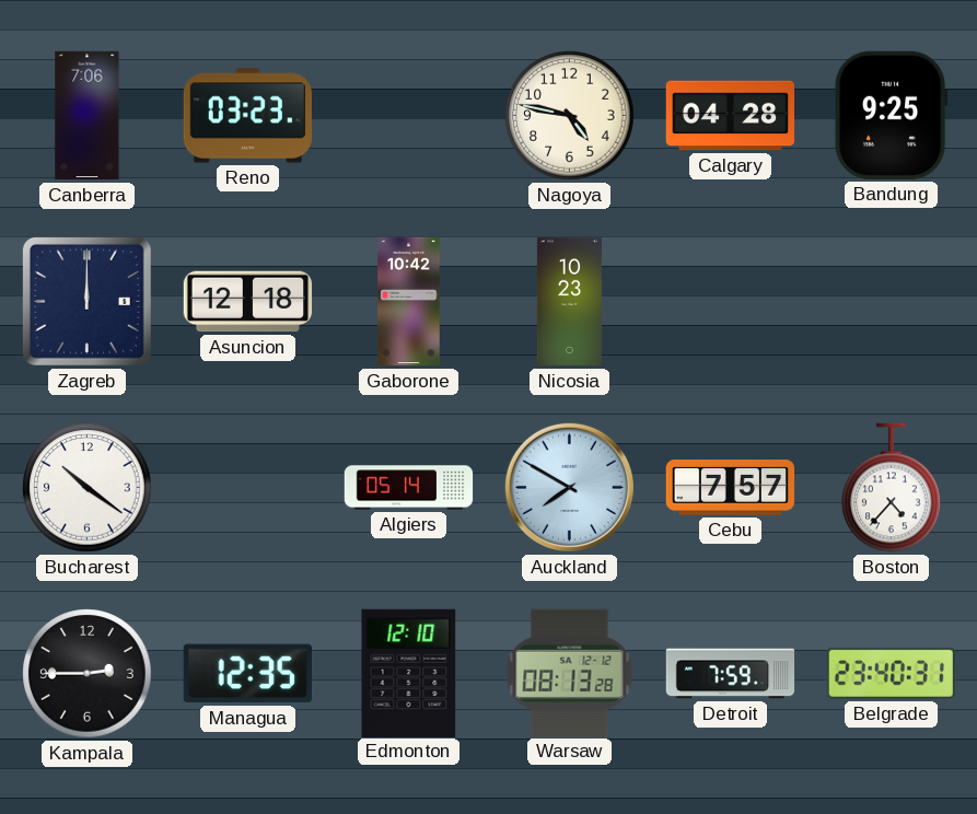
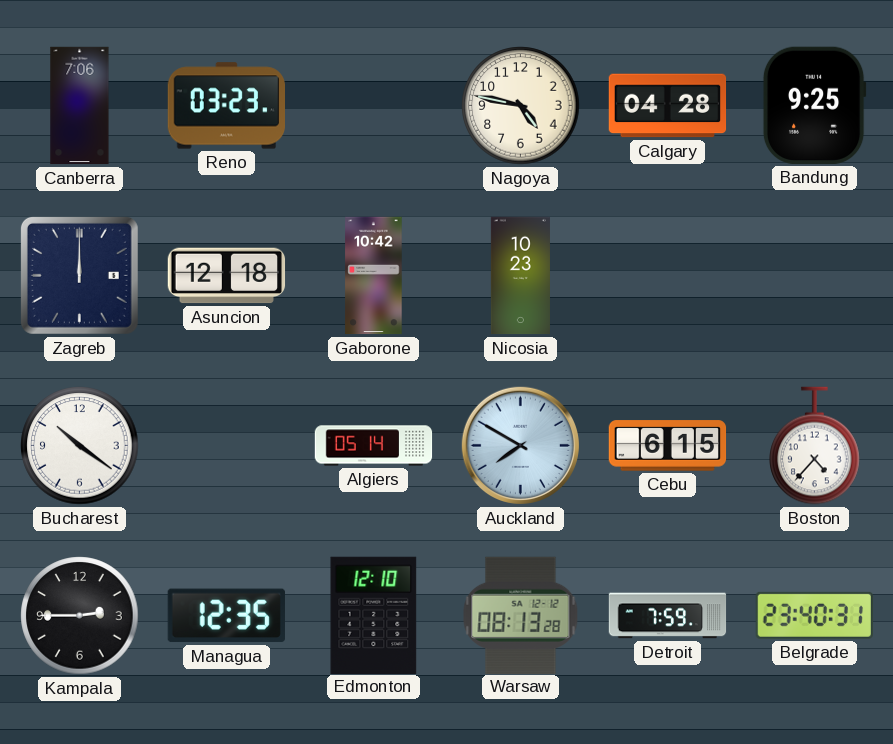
Cebu: 7:57 -> 6:15
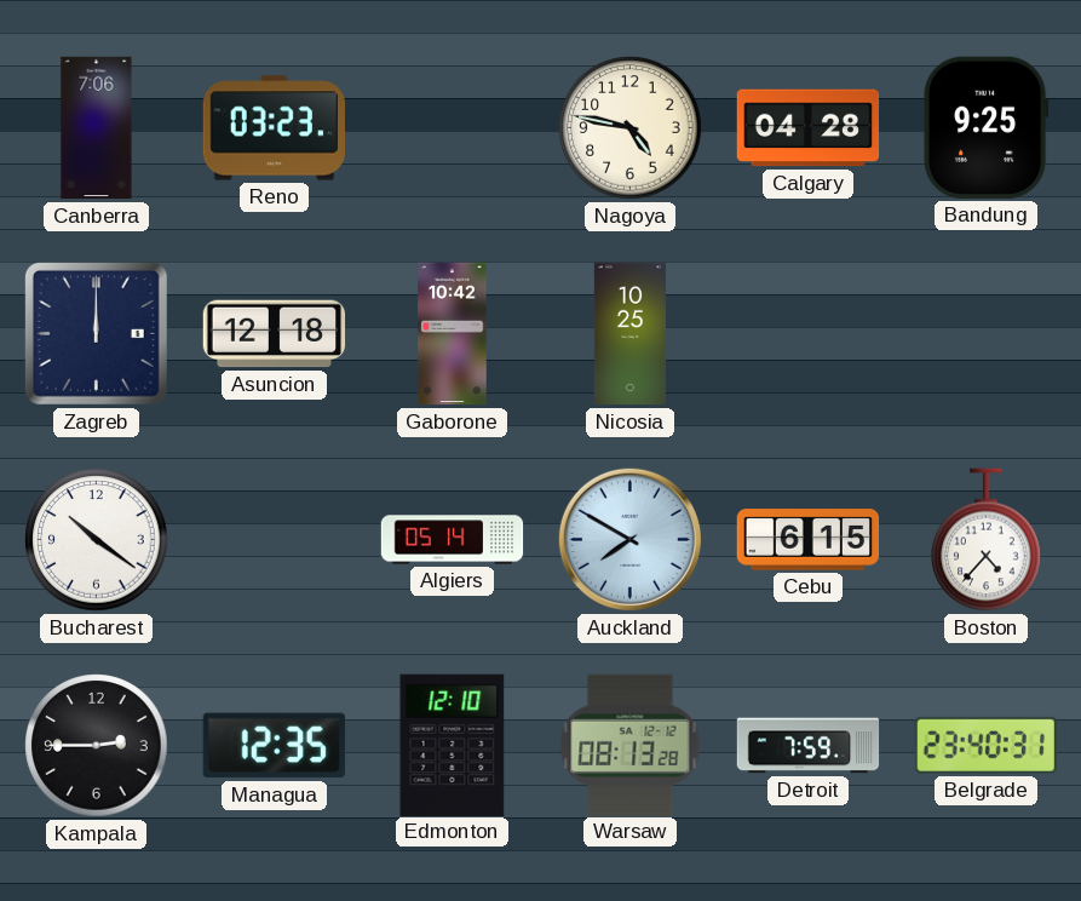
Nicosia: 10:23 -> 10:25
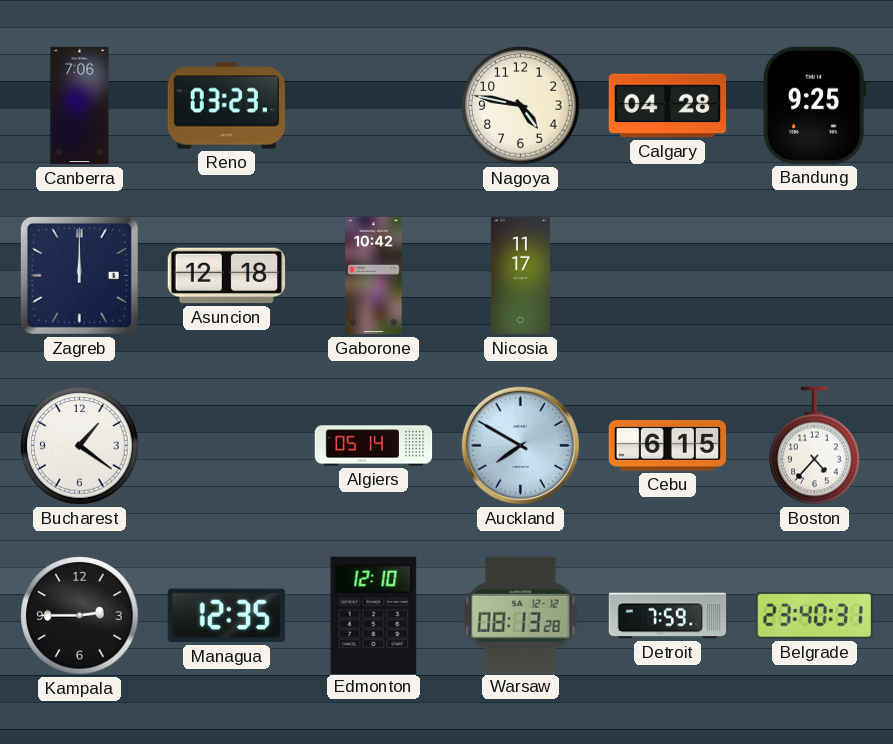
Nicosia: 10:25 -> 11:17
Bucharest: 10:21 -> 1:21
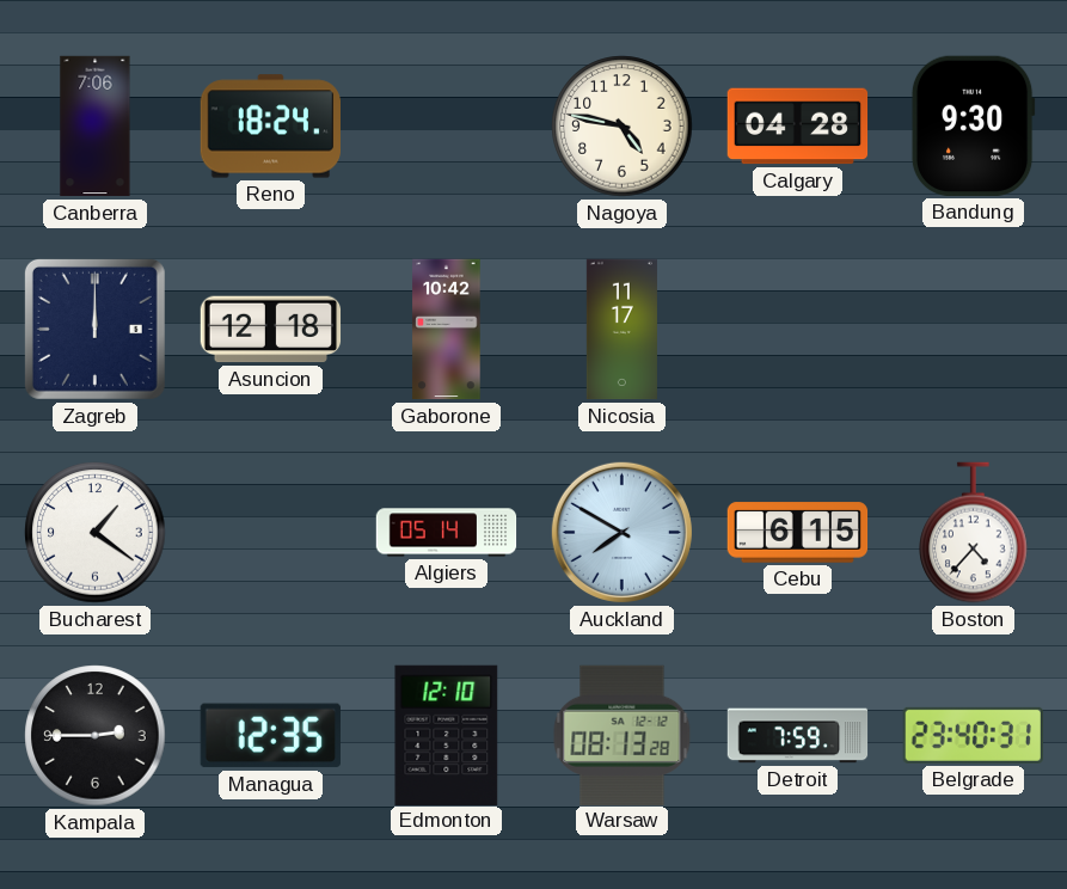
Reno: 03:23 -> 18:24
Bandung: 9:25 -> 9:30
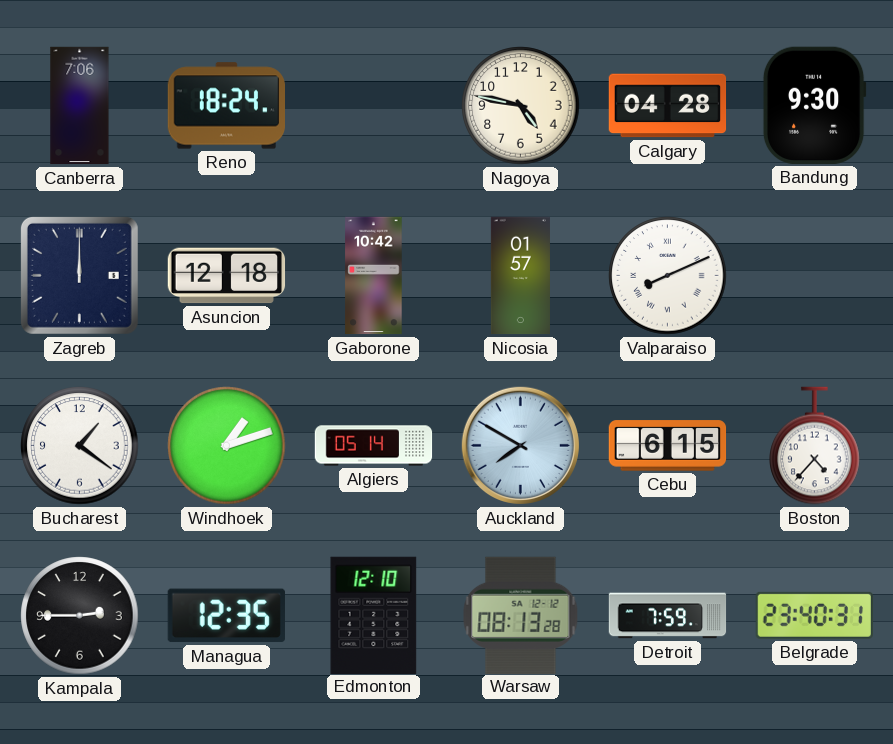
Nicosia: 11:17 -> 01:57
Valparaiso: none -> 8:11
Windhoek: none -> 1:12
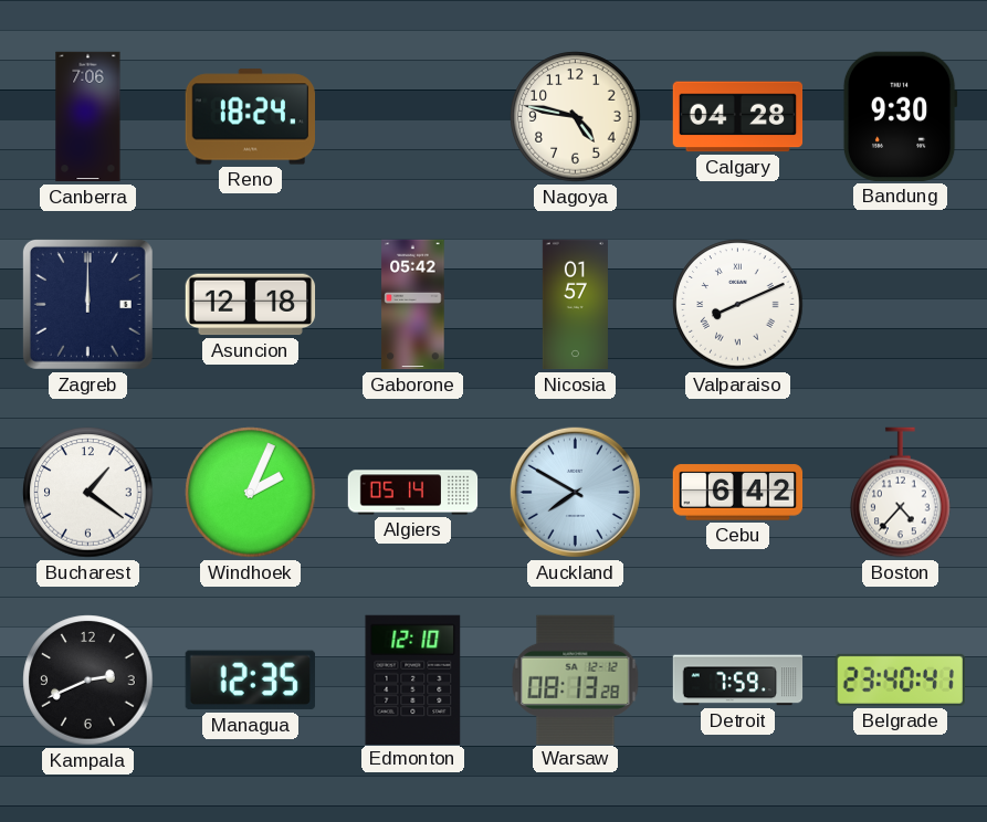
Gaborone: 10:42 -> 05:42
Windhoek: 1:12 -> 2:04
Cebu: 6:15 -> 6:42
Kampala: 2:45 -> 2:41
Belgrade: 23:40:31 -> 23:40:41
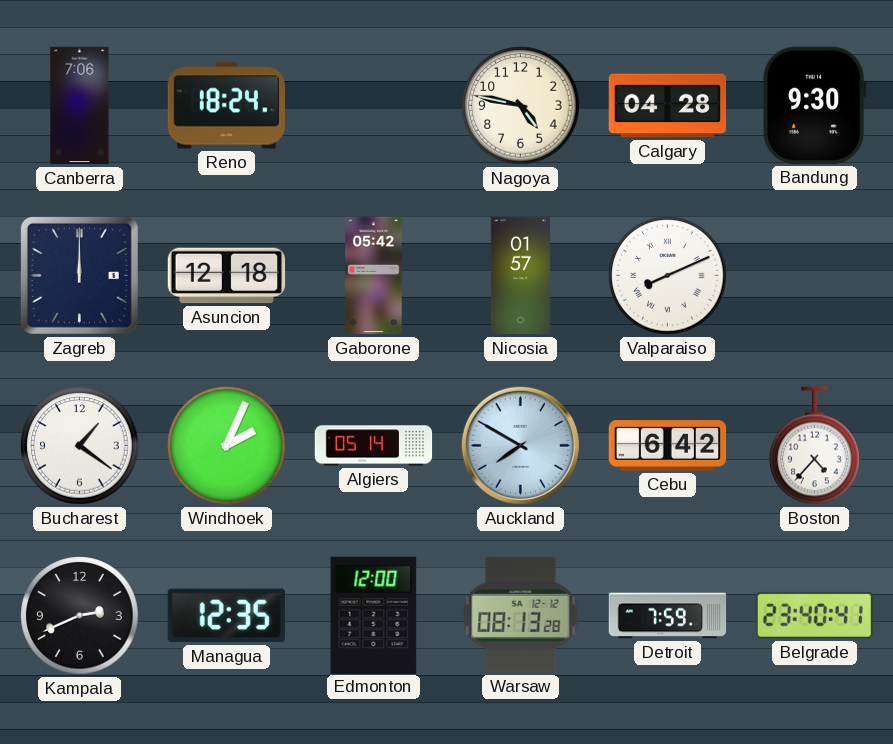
Edmonton: 12:10 -> 12:00
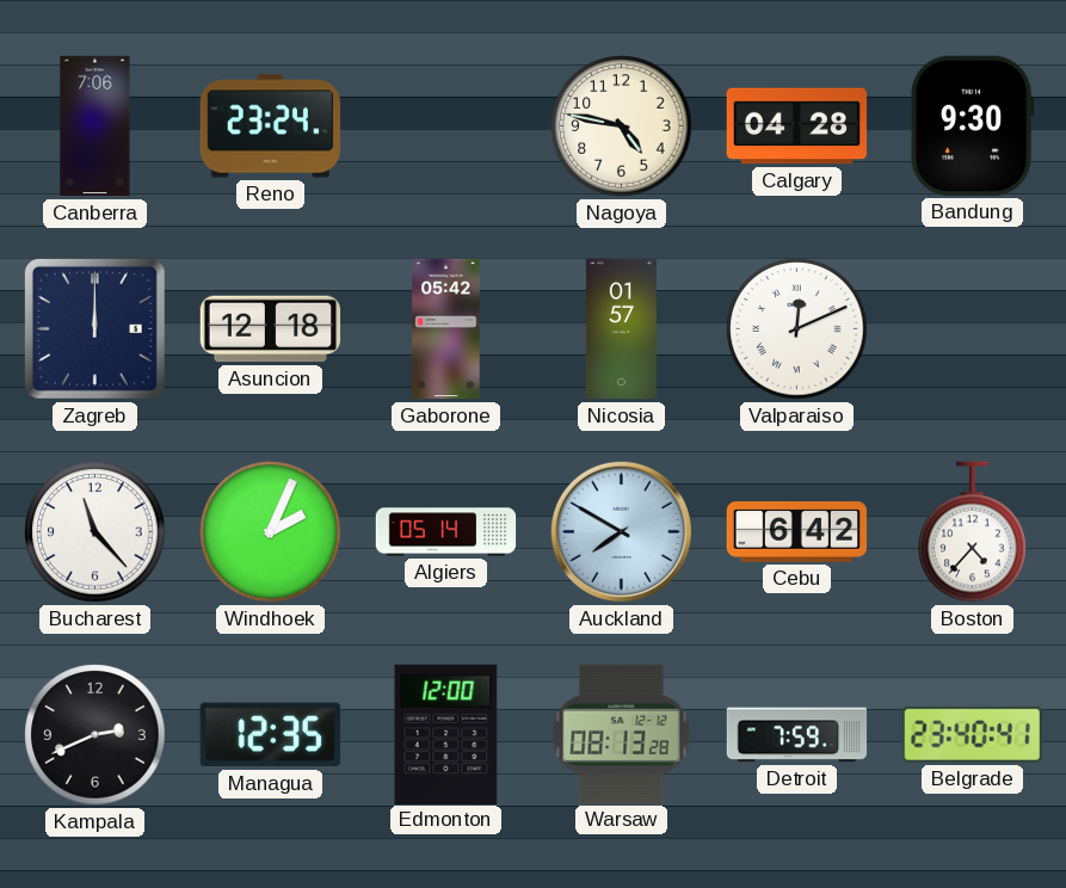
Reno: 18:24 -> 23:24
Valparaiso: 8:11 -> 12:11
Bucharest: 1:21 -> 11:23
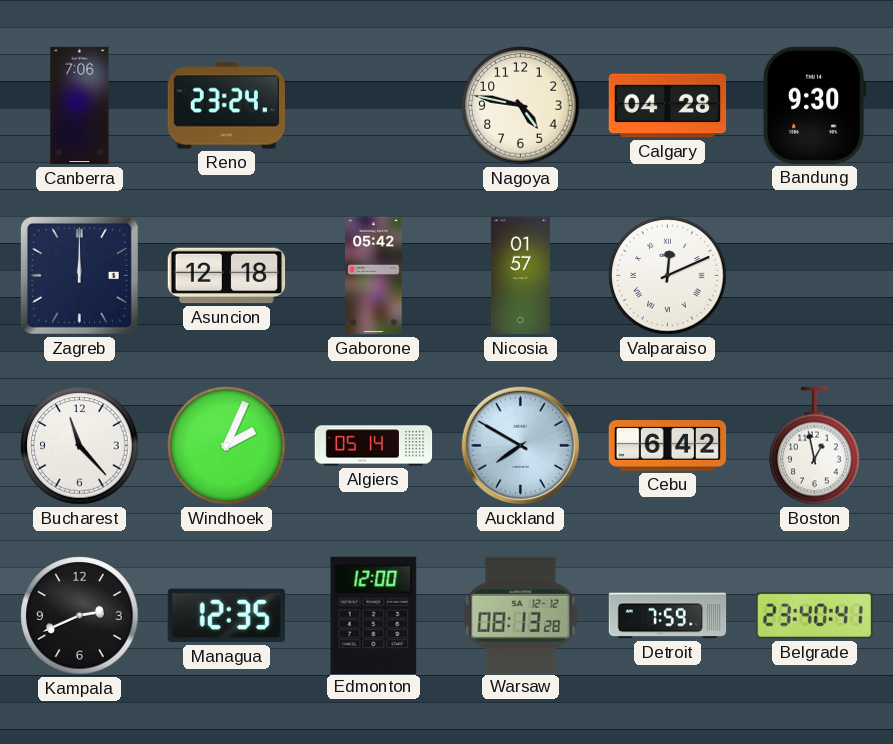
Boston: 4:37 -> 12:58
